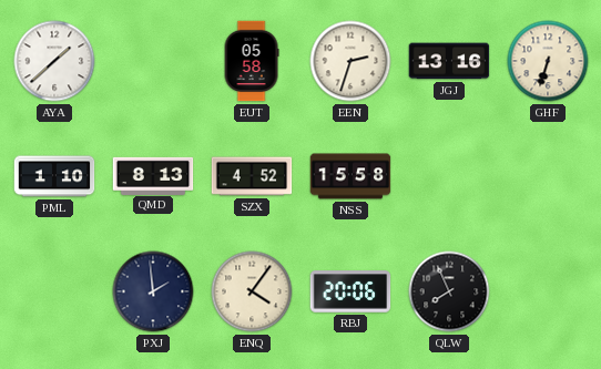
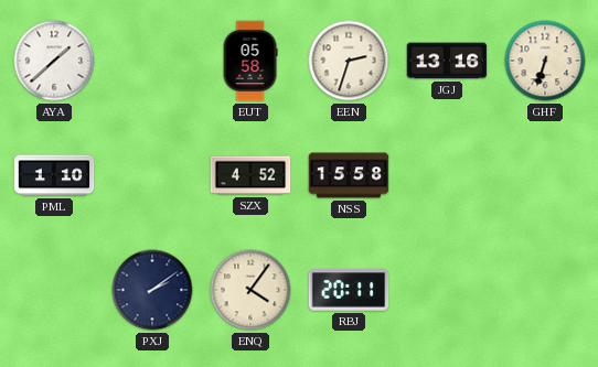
QMD: 8:13 -> none
PXJ: 1:59 -> 2:09
RBJ: 20:06 -> 20:11
QLW: 7:56 -> none
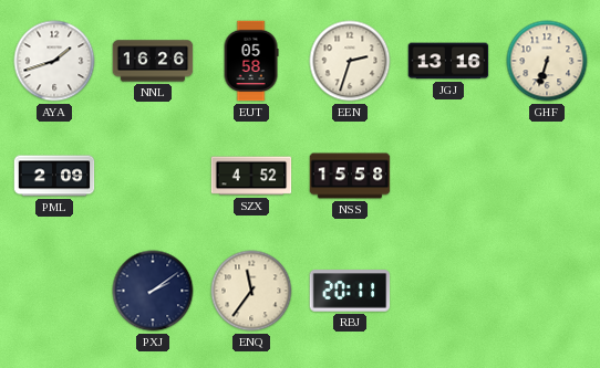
AYA: 1:38 -> 1:42
NNL: none -> 16:26
PML: 1:10 -> 2:09
ENQ: 4:06 -> 11:36
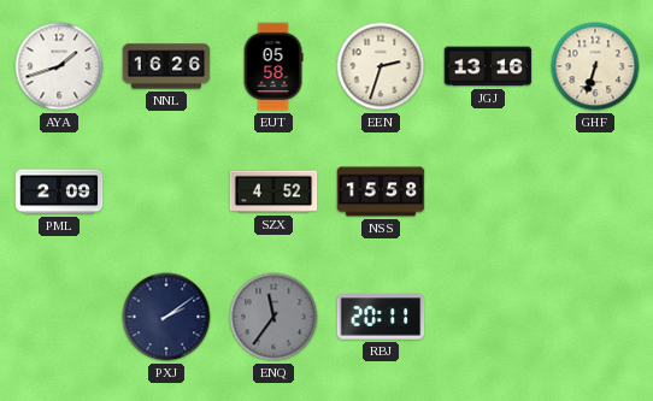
ENQ dial: cream -> grey
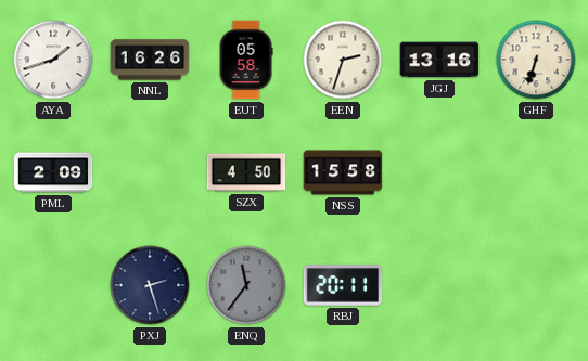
SZX: 4:52 -> 4:50
PXJ: 2:09 -> 2:27
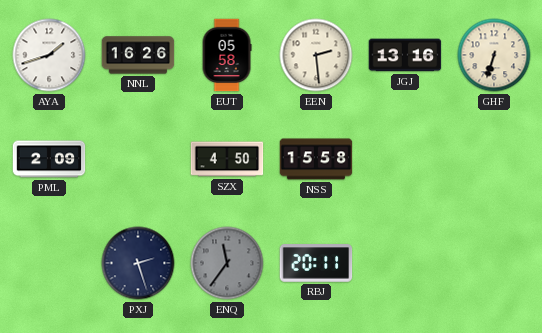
EEN: 2:33 -> 2:29
